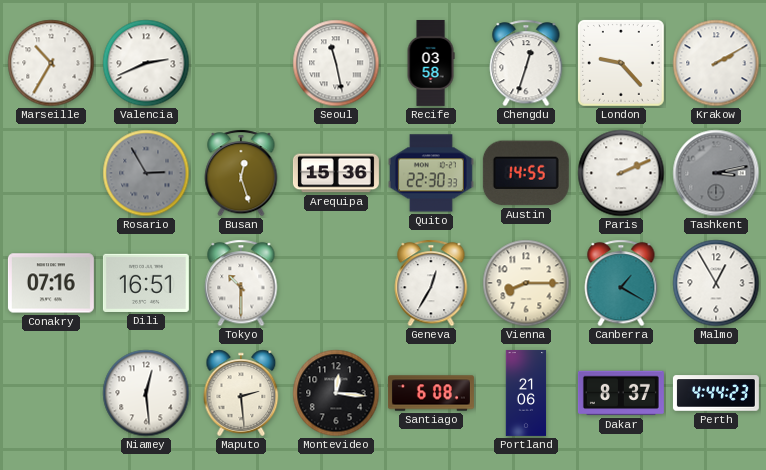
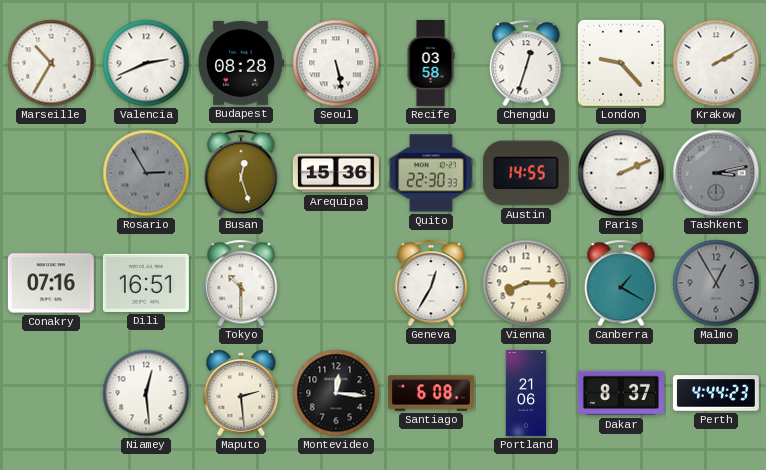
Budapest: none -> 08:28
Seoul: 11:28 -> 5:28
Malmo dial: white -> grey
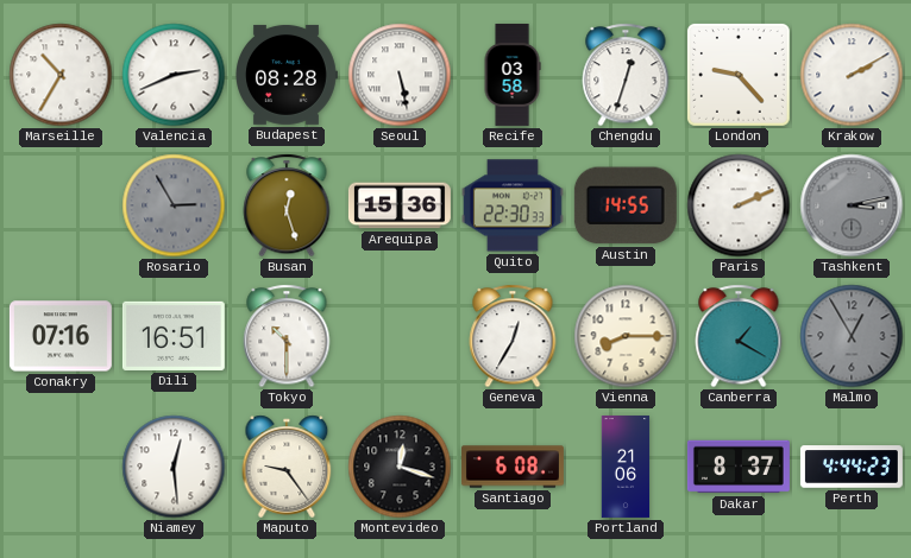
Maputo: 2:29 -> 9:24
Montevideo: 12:16 -> 12:18
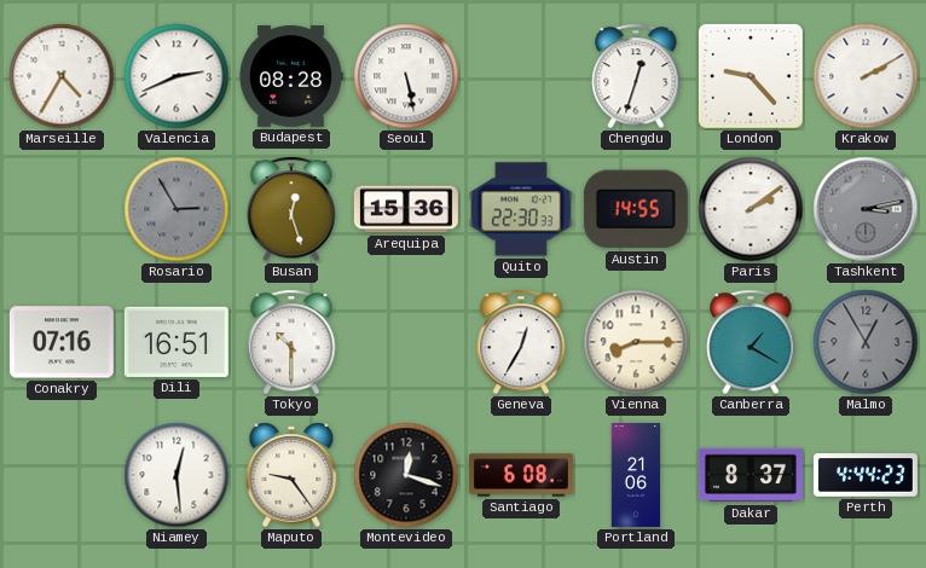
Marseille: 10:35 -> 4:35
Recife: 03:58 -> none
Paris: 2:11 -> 2:09
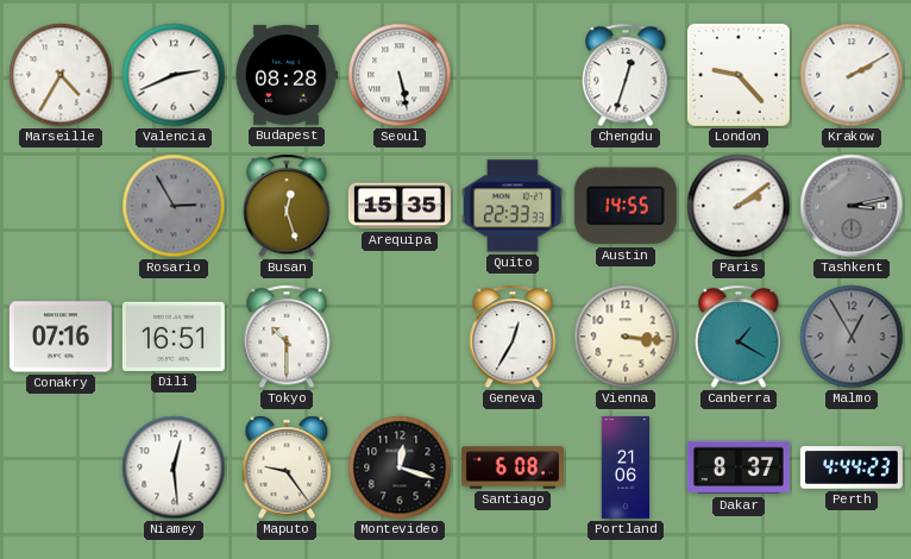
Arequipa: 15:36 -> 15:35
Quito: 22:30 -> 22:33
Vienna: 8:15 -> 3:16
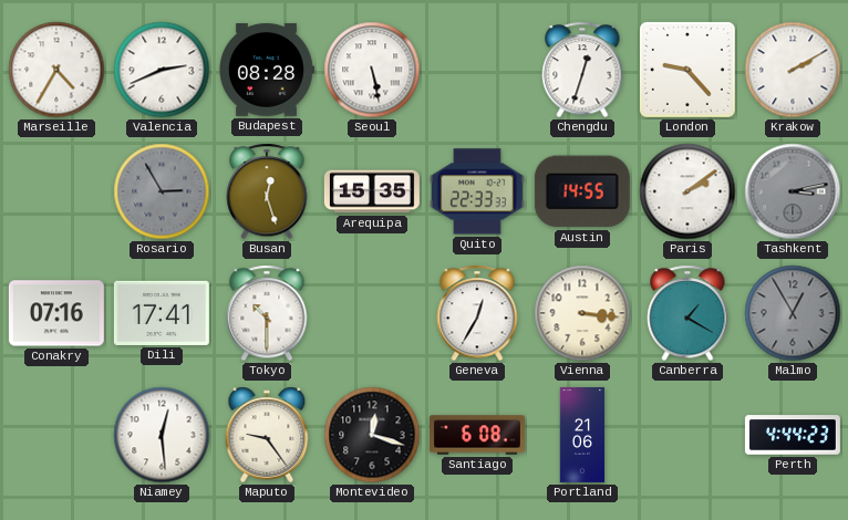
Dili: 16:51 -> 17:41
Dakar: 8:37 -> none
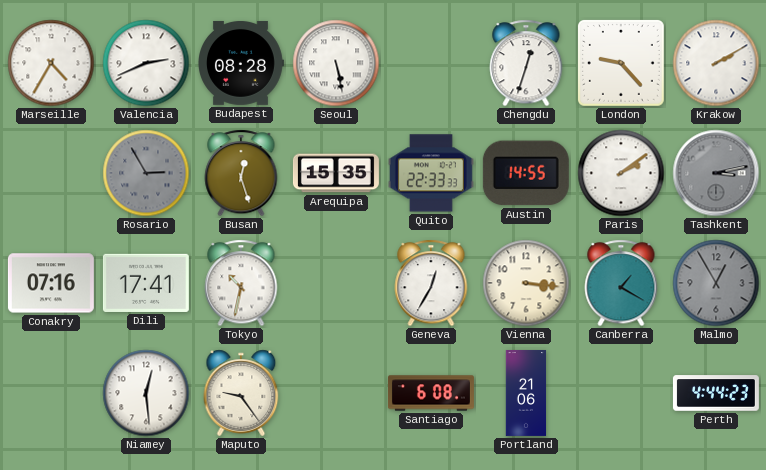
Tokyo: 10:30 -> 10:32
Montevideo: 12:18 -> none
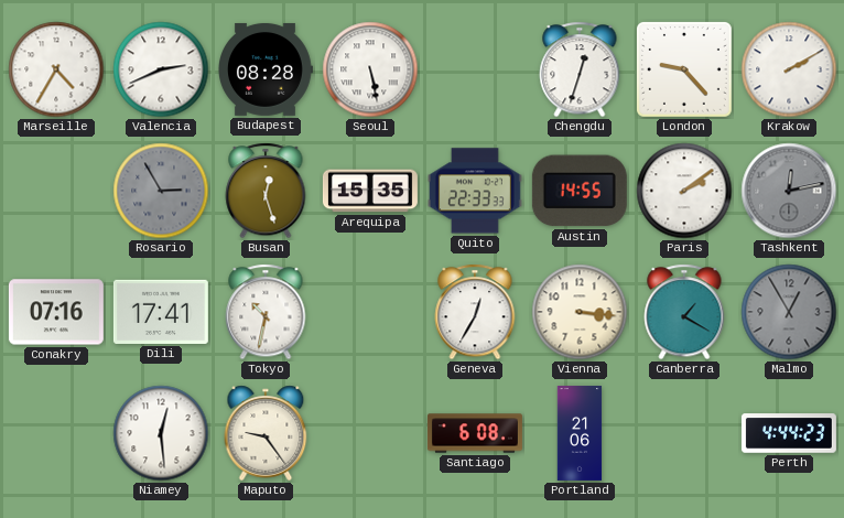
Tashkent: 3:13 -> 12:13
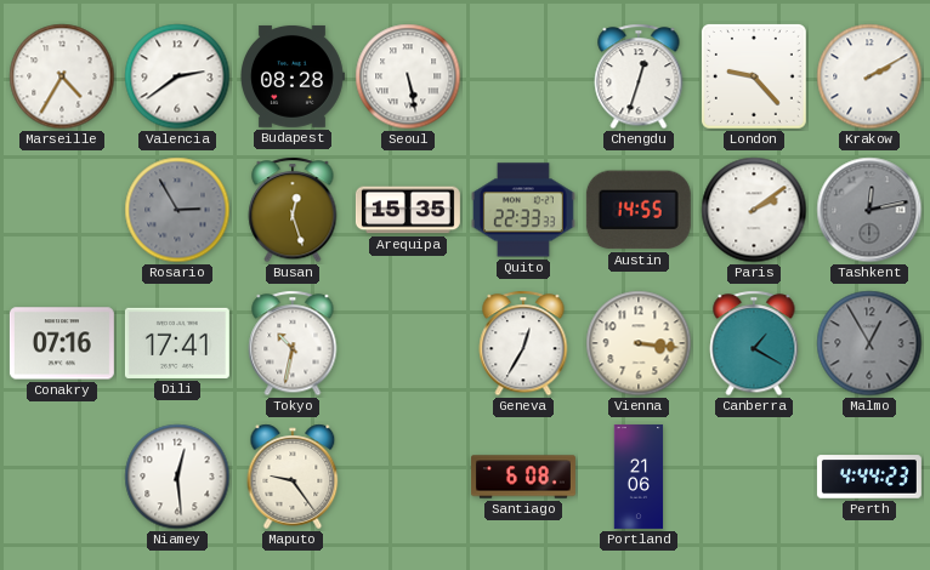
Valencia: 2:41 -> 2:39
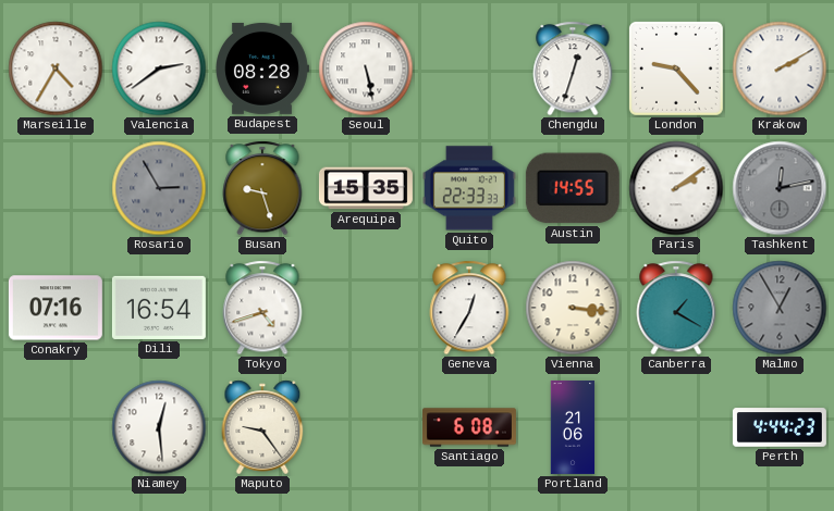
Busan: 12:27 -> 9:27
Dili: 17:41 -> 16:54
Tokyo: 10:32 -> 4:42
